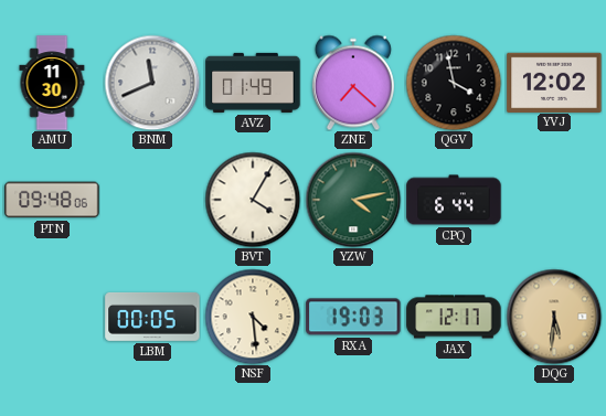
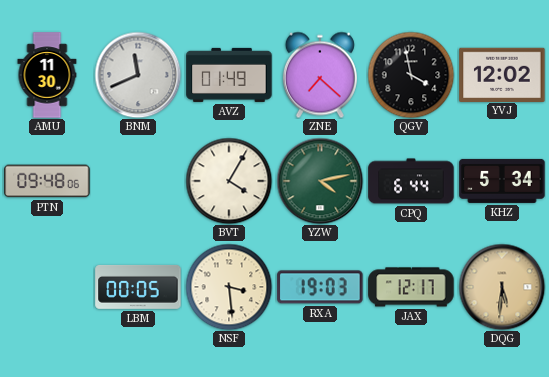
KHZ: none -> 5:34
NSF: 4:29 -> 3:29
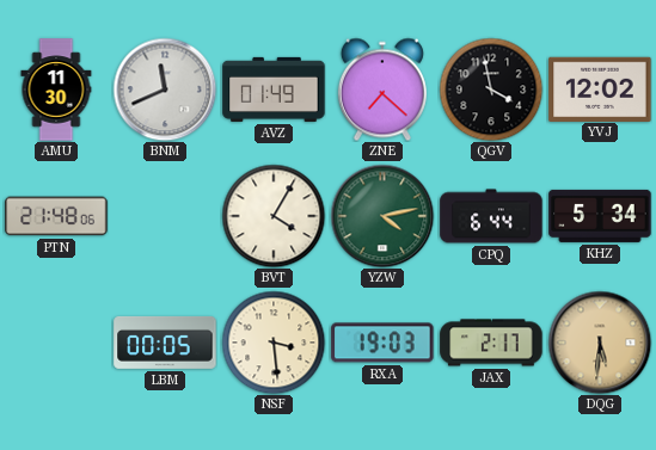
PTN: 09:48 -> 21:48
JAX: 12:17 -> 2:17
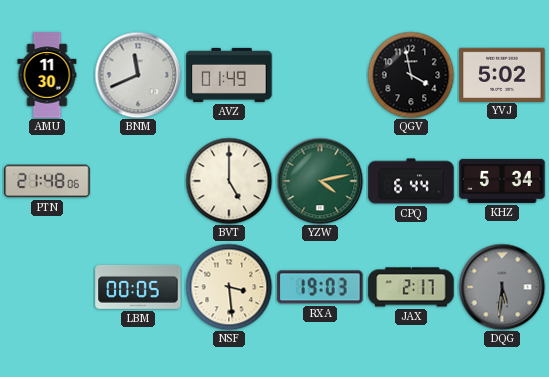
ZNE: 7:22 -> none
YVJ: 12:02 -> 5:02
BVT: 4:05 -> 5:00
DQG dial: champagne -> grey
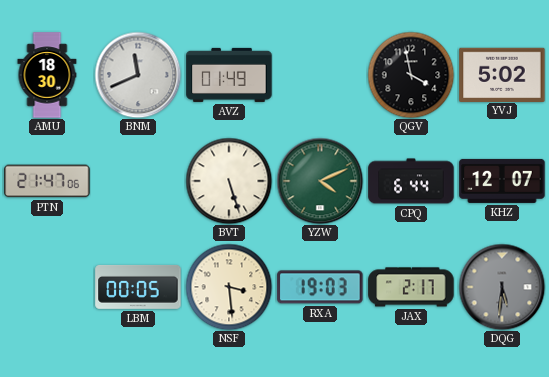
AMU: 11:30 -> 18:30
PTN: 21:48 -> 21:47
BVT: 5:00 -> 5:27
YZW: 4:13 -> 4:11
KHZ: 5:34 -> 12:07
